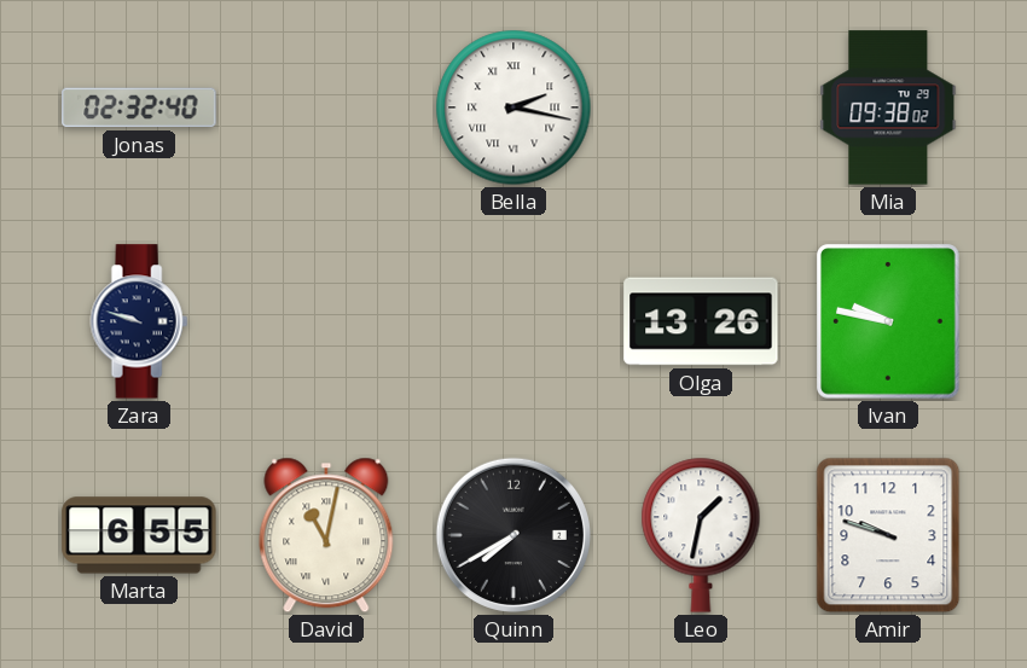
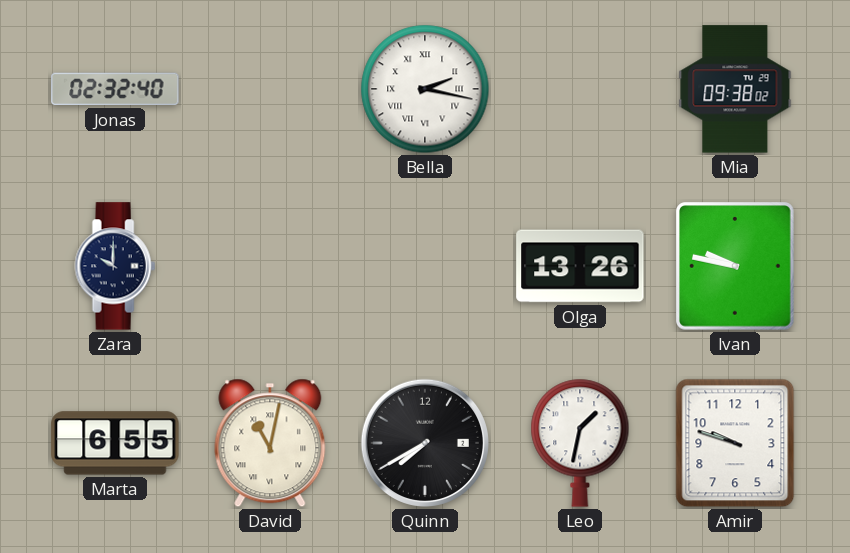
Zara: 9:48 -> 10:00
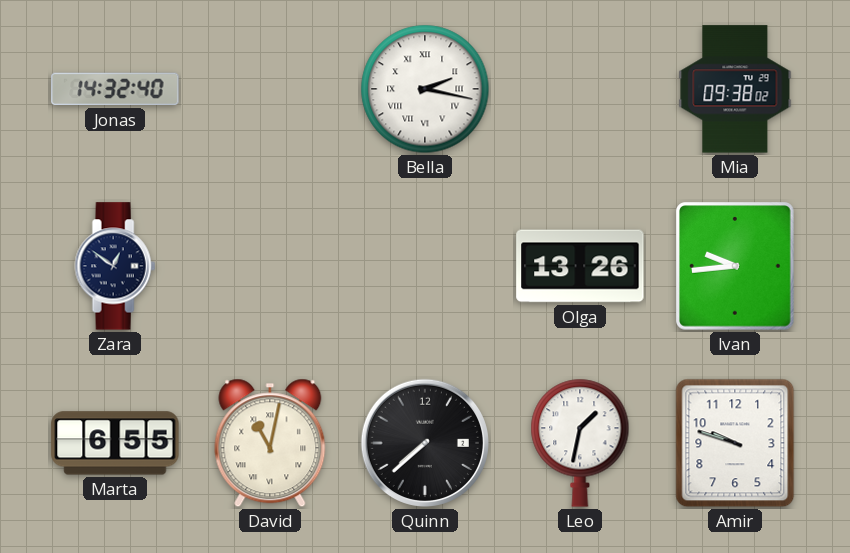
Jonas: 02:32 -> 14:32
Zara: 10:00 -> 12:51
Ivan: 9:47 -> 9:44
Quinn: 7:40 -> 7:38
